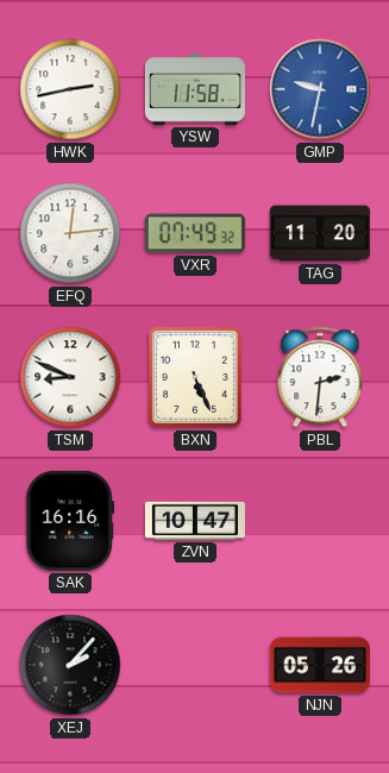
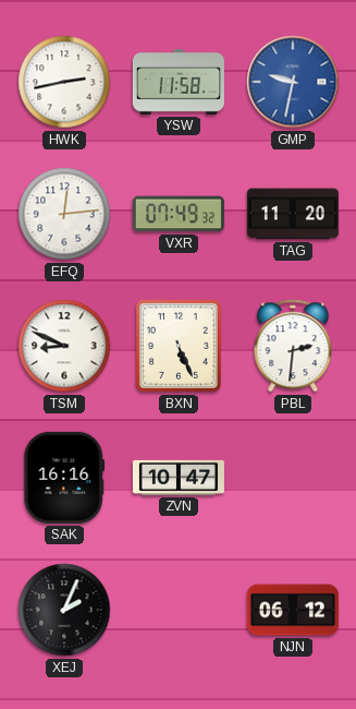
XEJ: 2:07 -> 2:04
NJN: 05:26 -> 06:12
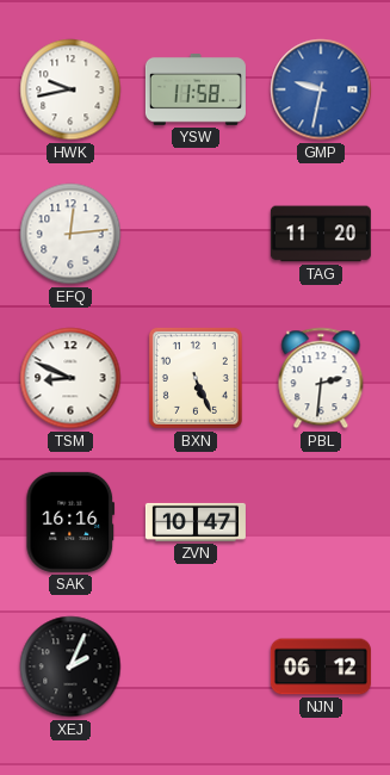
HWK: 2:43 -> 9:43
VXR: 07:49 -> none
